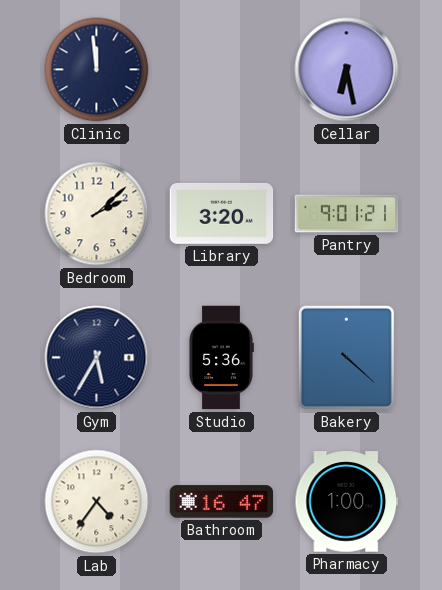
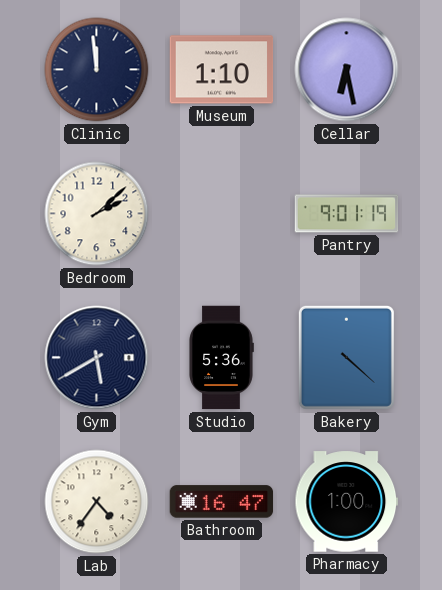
Museum: none -> 1:10
Library: 3:20 -> none
Pantry: 9:01:21 -> 9:01:19
Gym: 5:35 -> 5:40
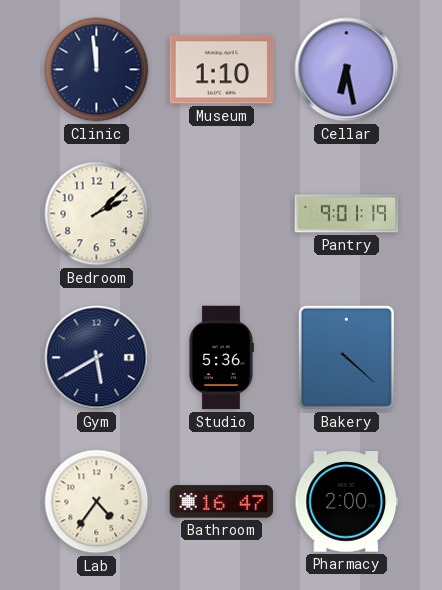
Pharmacy: 1:00 -> 2:00
